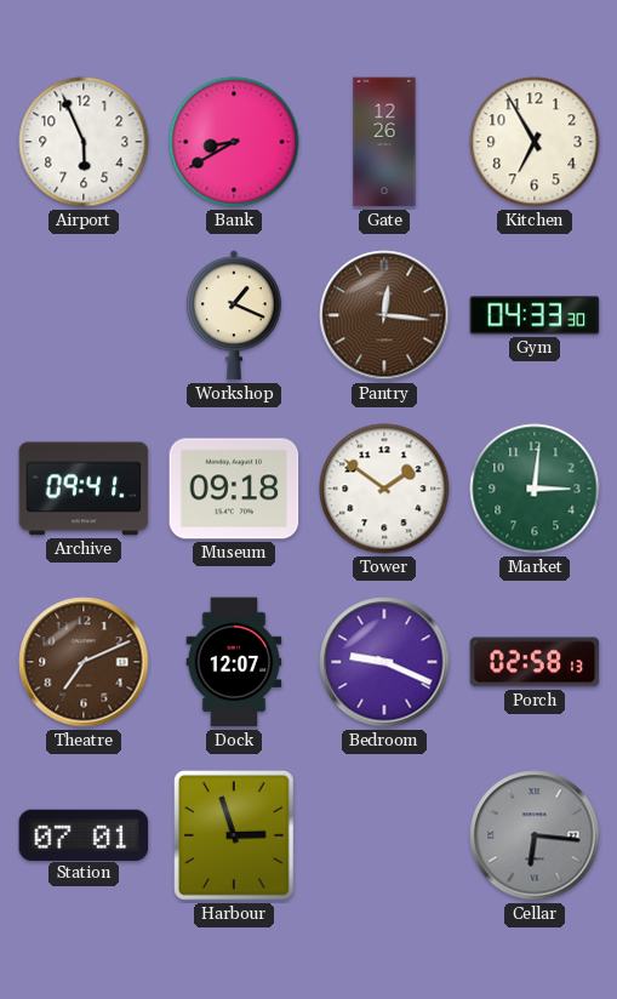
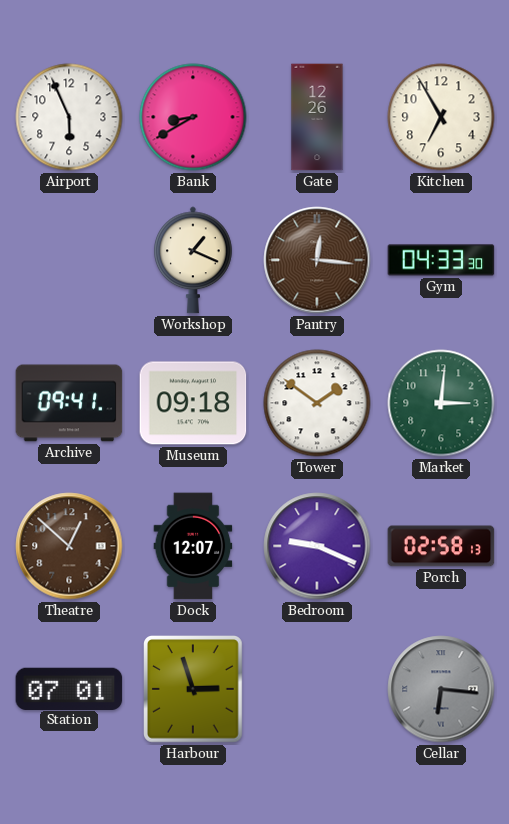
Theatre: 7:11 -> 12:52
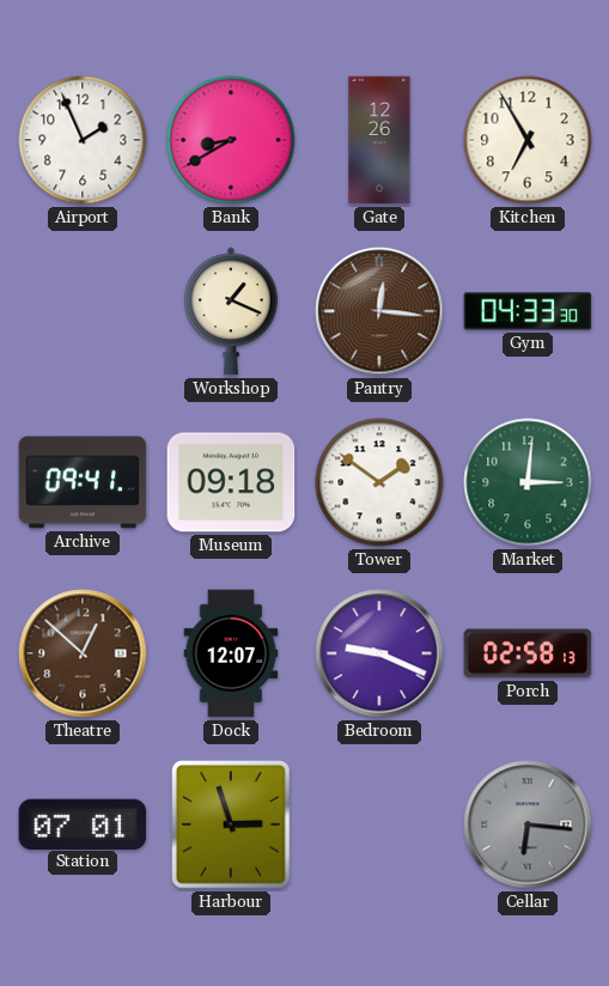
Airport: 5:56 -> 1:56
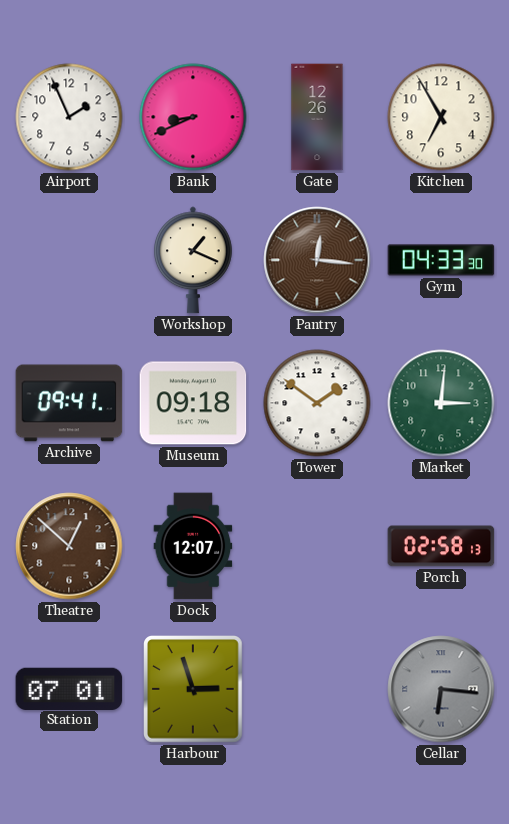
Bank: 8:40 -> 8:41
Bedroom: 9:19 -> none
